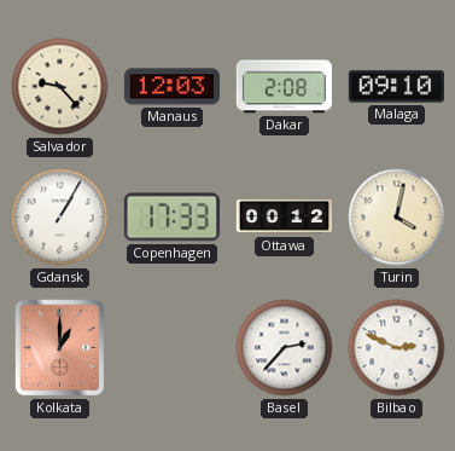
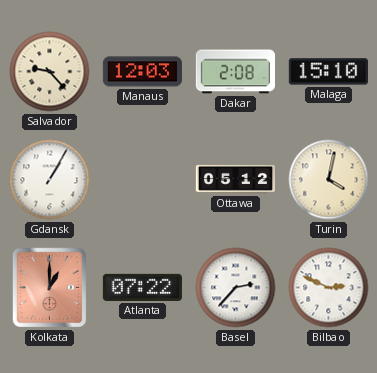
Malaga: 09:10 -> 15:10
Copenhagen: 17:33 -> none
Ottawa: 00:12 -> 05:12
Atlanta: none -> 07:22
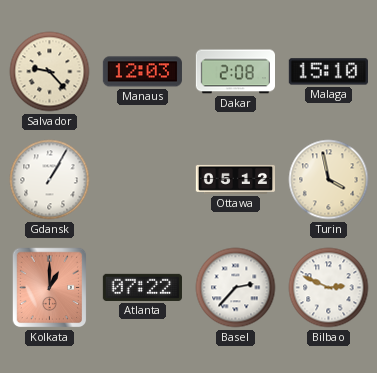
Turin: 4:02 -> 3:58
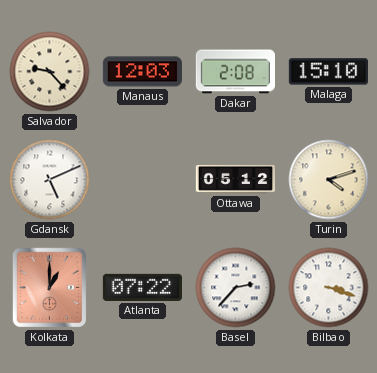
Gdansk: 1:05 -> 5:11
Turin: 3:58 -> 4:12
Bilbao: 2:49 -> 3:18
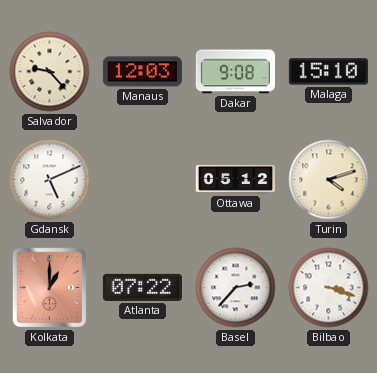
Dakar: 2:08 -> 9:08
